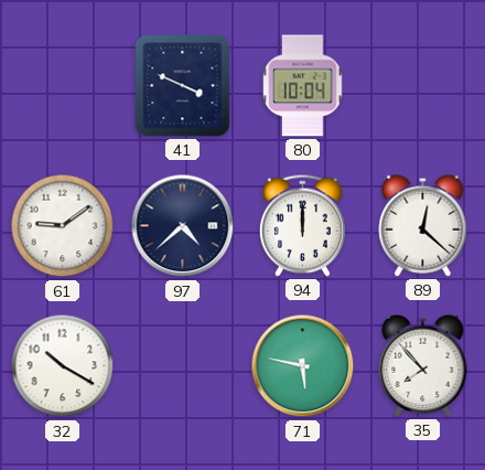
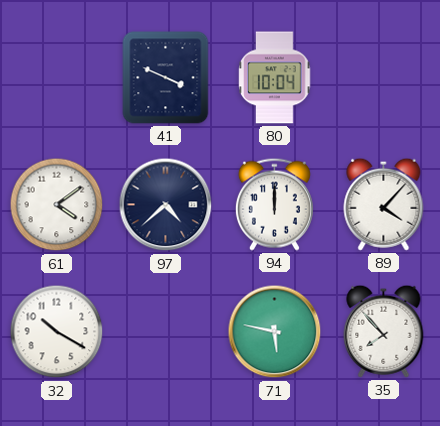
61: 9:09 -> 4:09
89: 12:22 -> 4:07
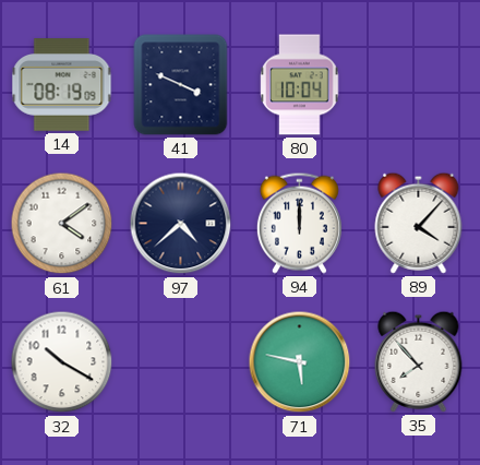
14: none -> 08:19
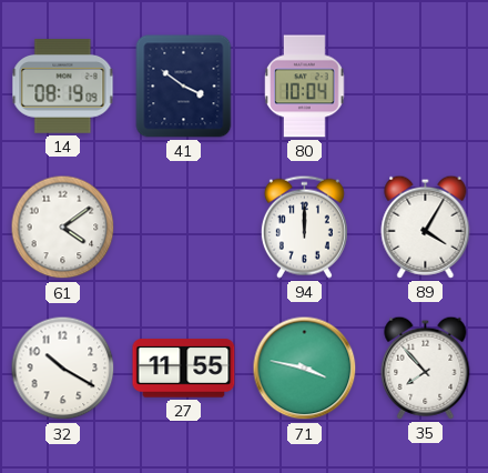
41: 3:49 -> 3:51
97: 4:38 -> none
89: 4:07 -> 4:05
27: none -> 11:55
71: 5:47 -> 3:47
